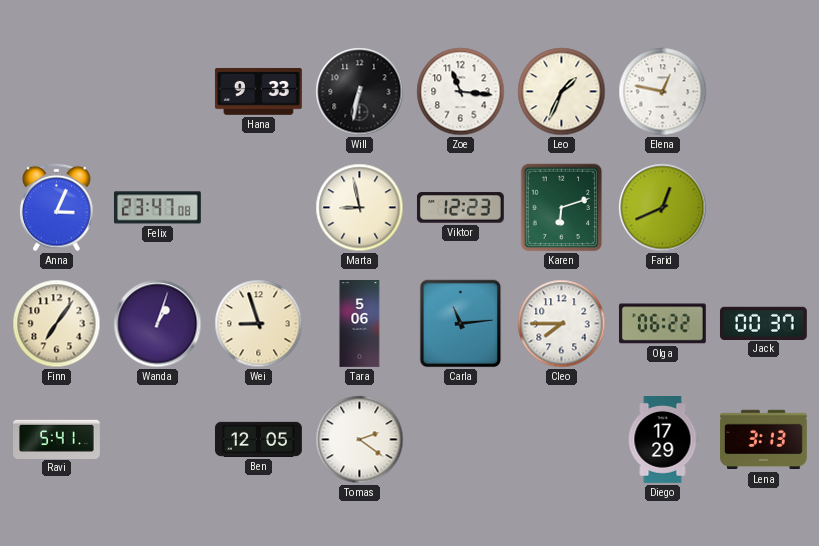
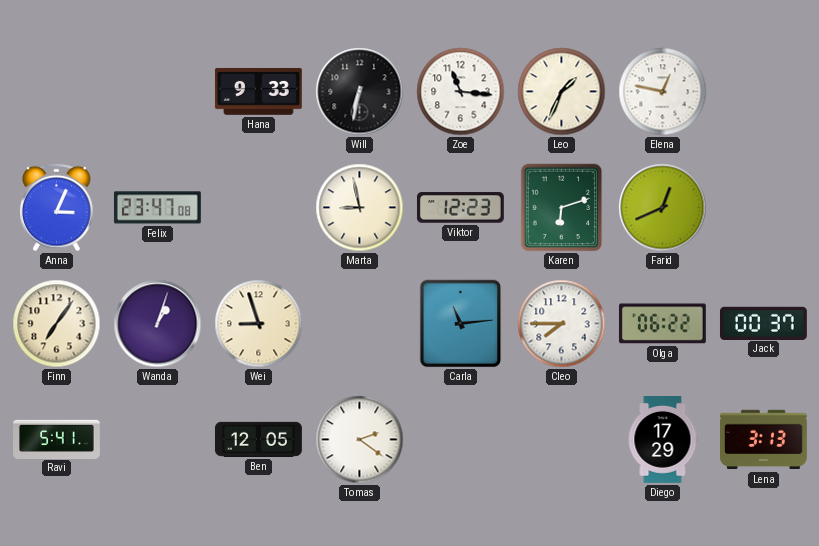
Tara: 5:06 -> none
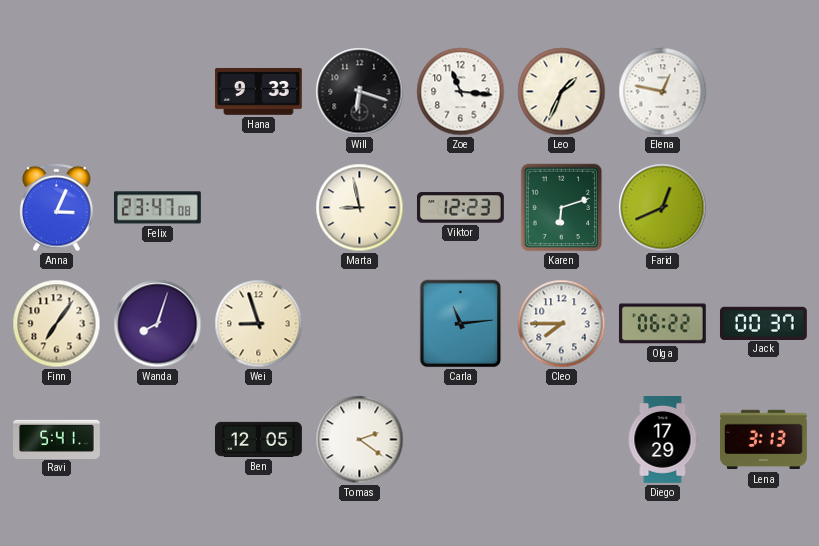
Will: 6:32 -> 6:18
Wanda: 1:03 -> 8:03
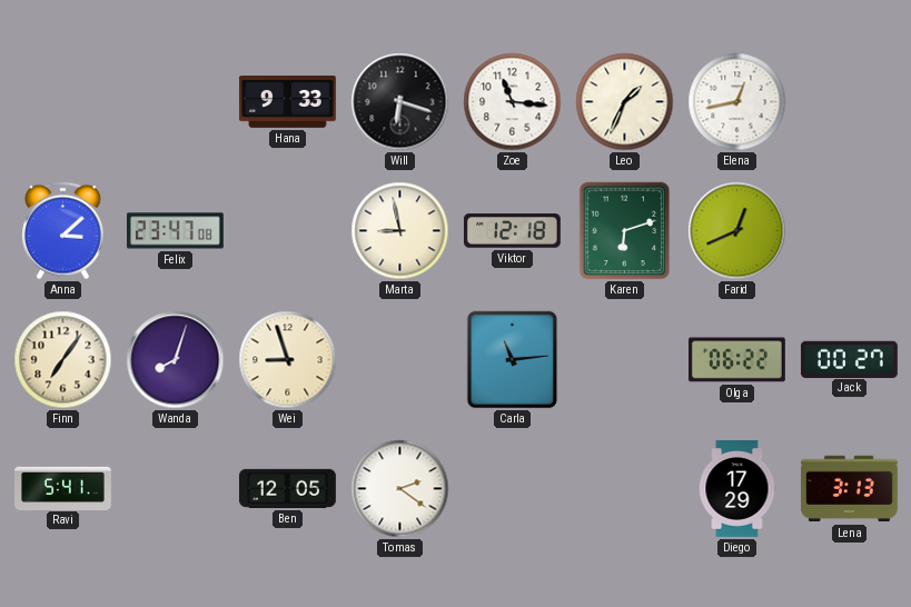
Elena: 12:47 -> 12:43
Anna: 3:04 -> 3:08
Viktor: 12:23 -> 12:18
Cleo: 7:45 -> none
Jack: 00:37 -> 00:27
